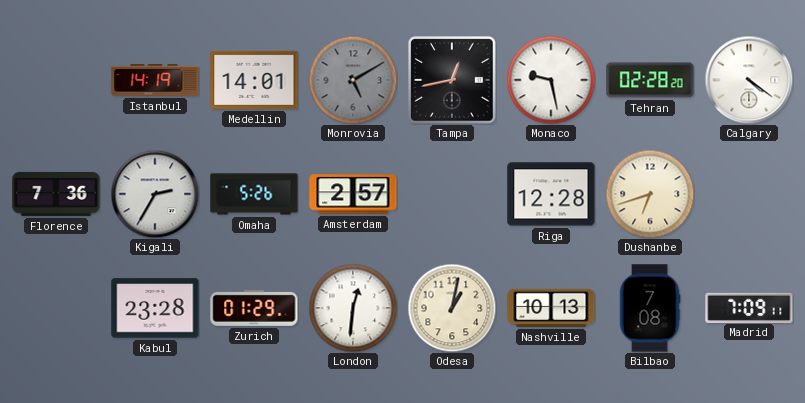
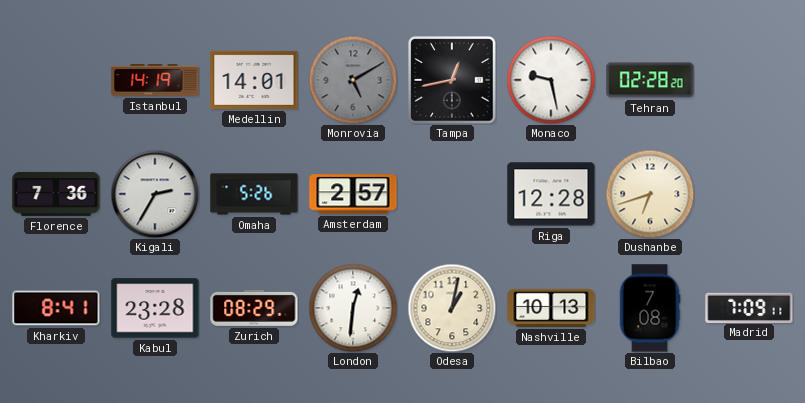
Calgary: 4:21 -> none
Kharkiv: none -> 8:41
Zurich: 01:29 -> 08:29
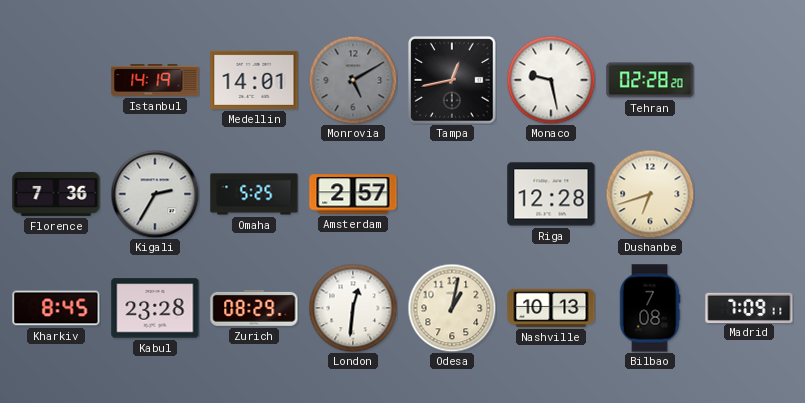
Omaha: 5:26 -> 5:25
Kharkiv: 8:41 -> 8:45
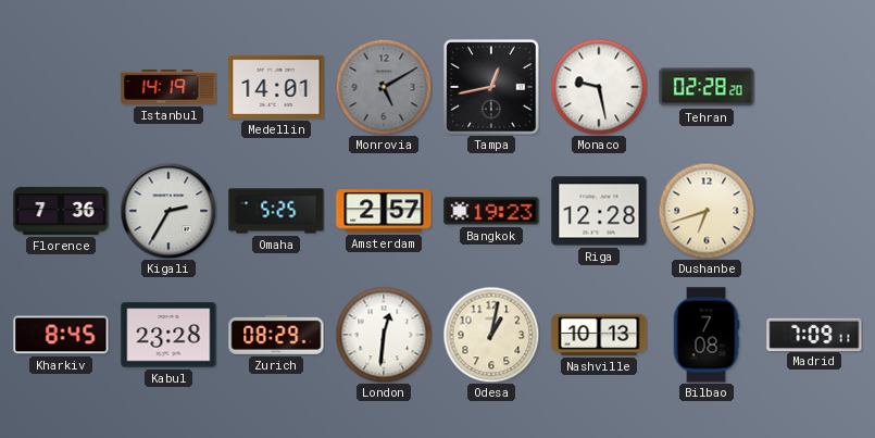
Bangkok: none -> 19:23
